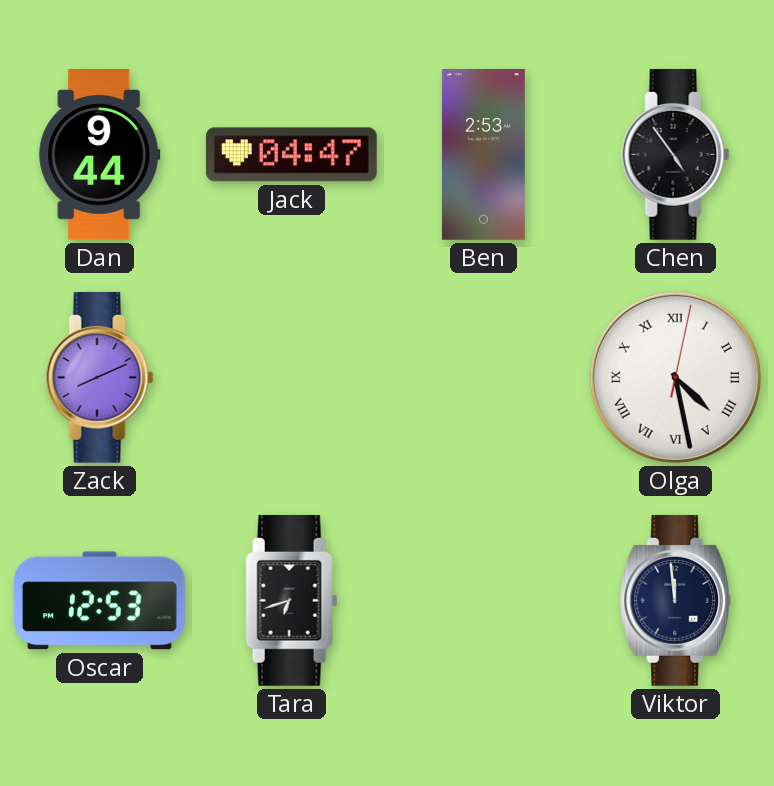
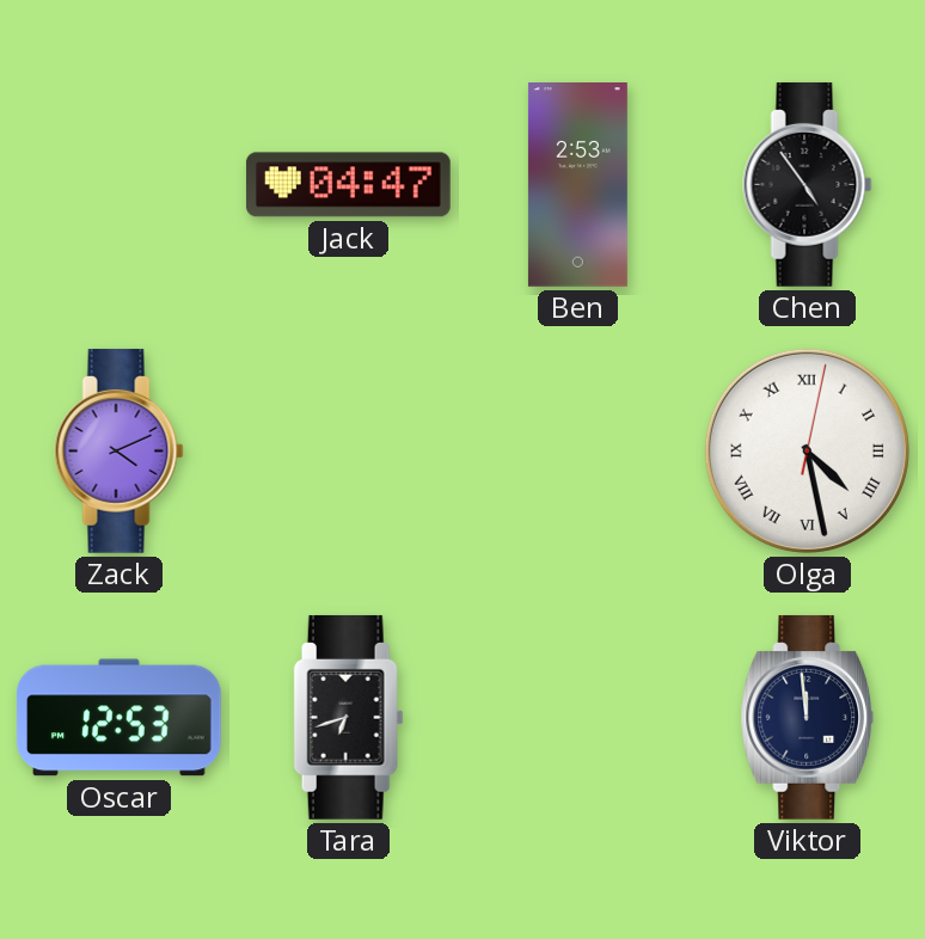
Dan: 9:44 -> none
Zack: 8:11 -> 4:11
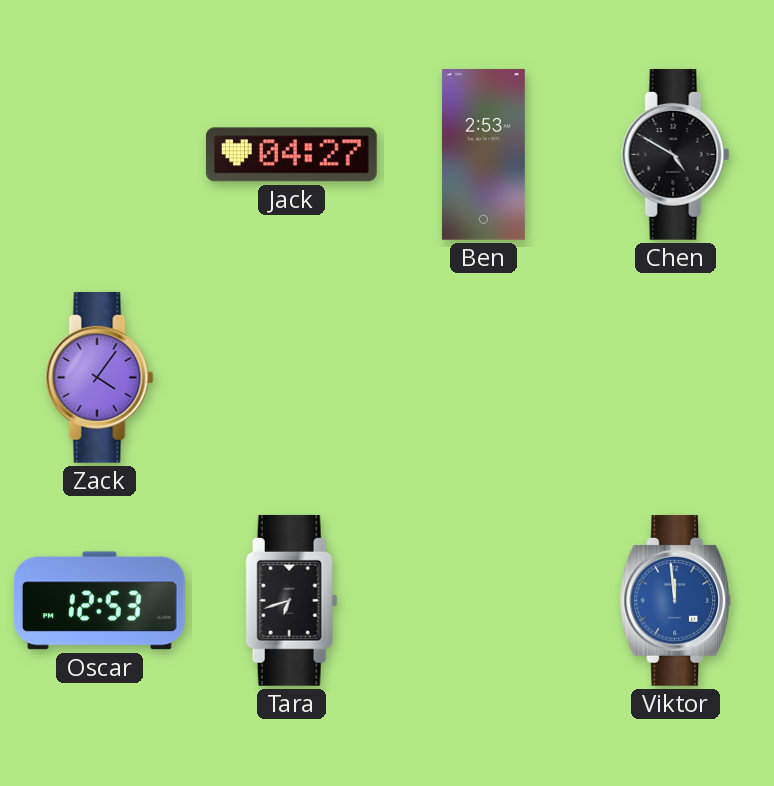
Jack: 04:47 -> 04:27
Chen: 4:54 -> 4:50
Zack: 4:11 -> 4:06
Olga: 4:28 -> none
Viktor dial: navy -> blue
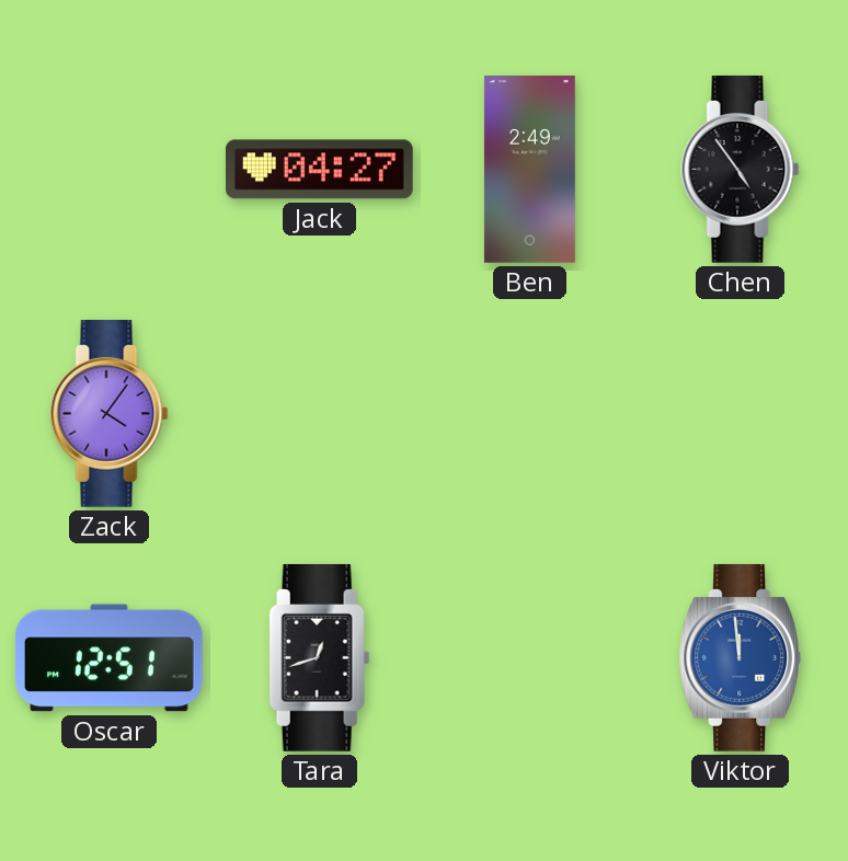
Ben: 2:53 -> 2:49
Chen: 4:50 -> 4:54
Oscar: 12:53 -> 12:51
Tara: 6:42 -> 12:42
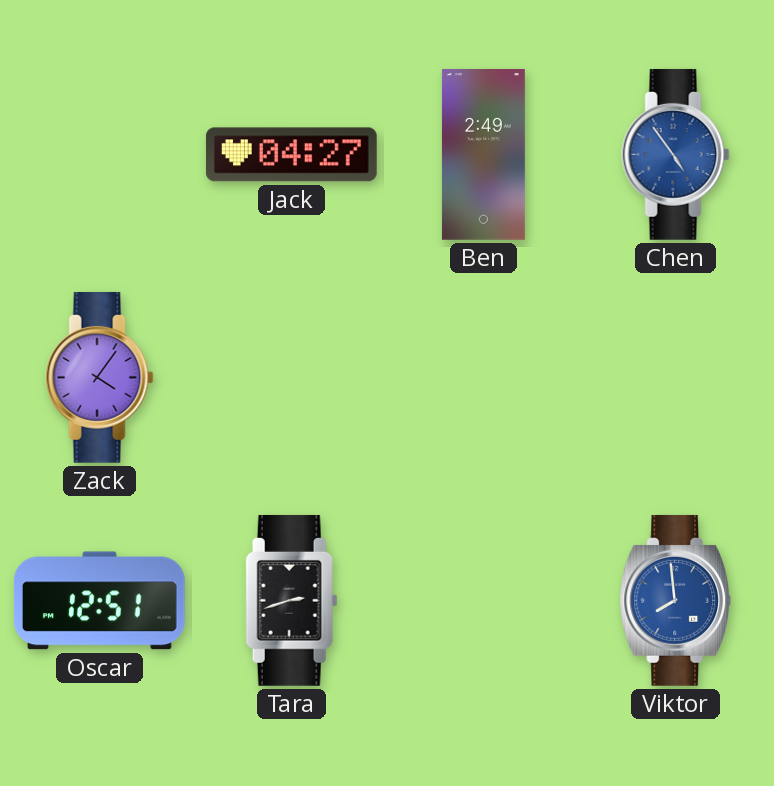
Chen dial: black -> blue
Tara: 12:42 -> 2:42
Viktor: 11:59 -> 7:59
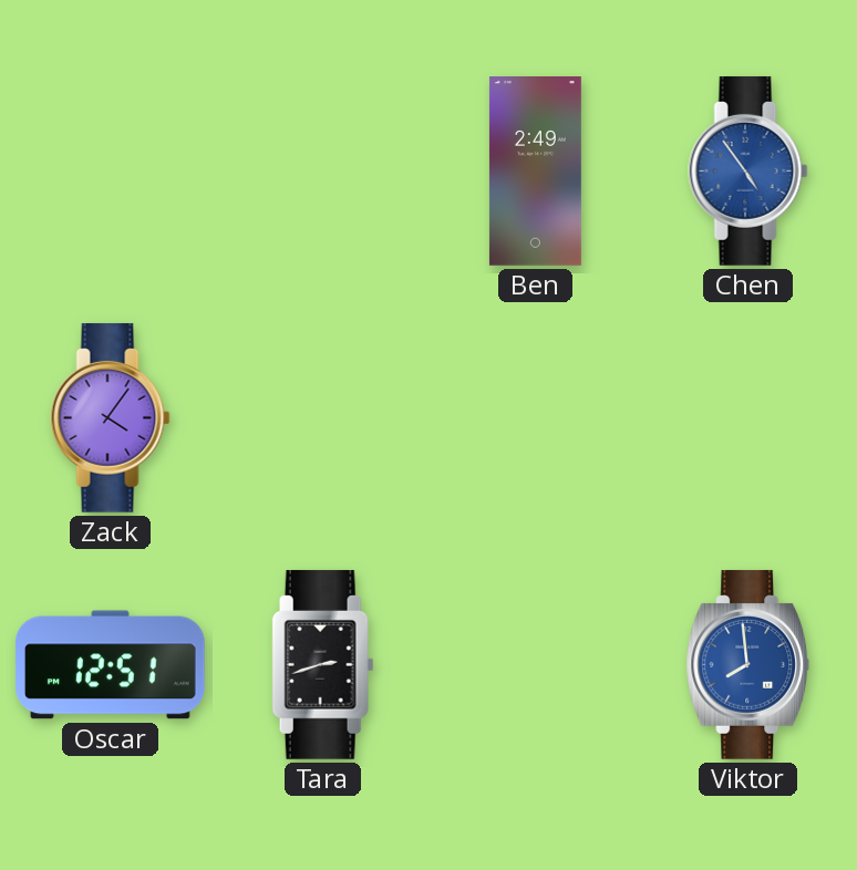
Jack: 04:27 -> none
